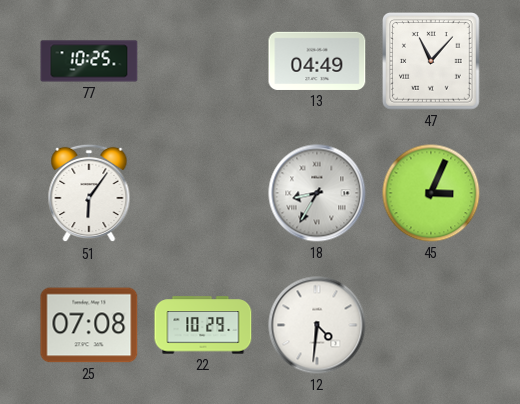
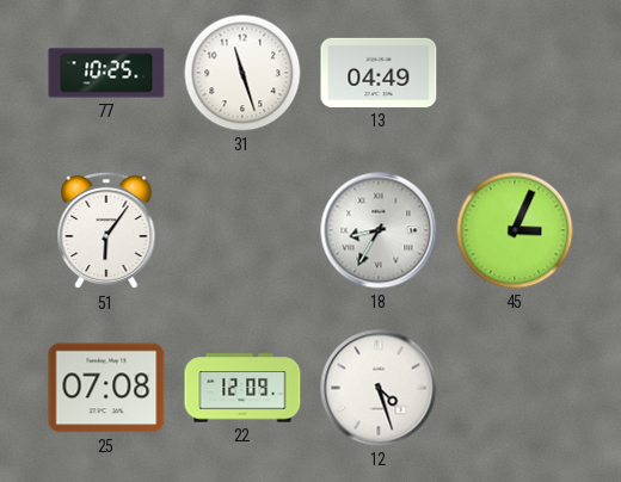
31: none -> 11:27
47: 11:07 -> none
22: 10:29 -> 12:09
12: 4:31 -> 4:27
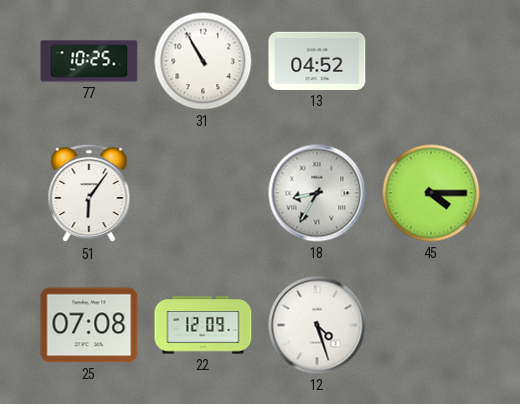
31: 11:27 -> 10:55
13: 04:49 -> 04:52
45: 3:04 -> 4:15
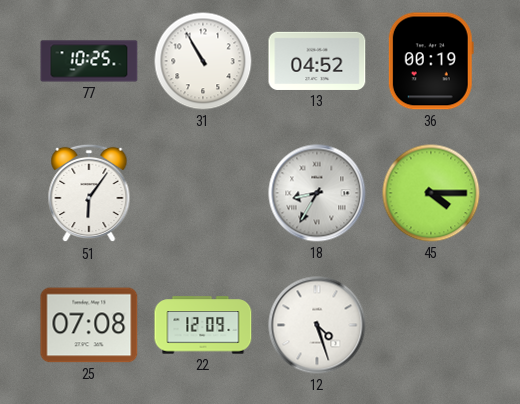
36: none -> 00:19
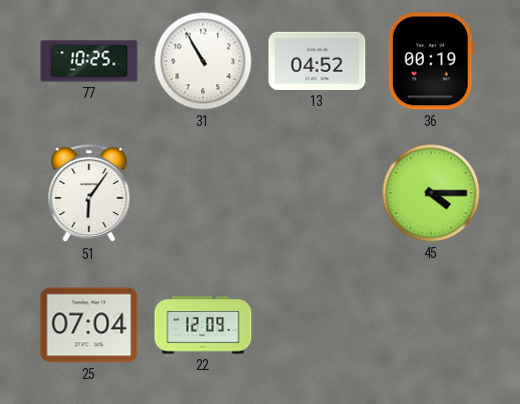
18: 8:35 -> none
25: 07:08 -> 07:04
12: 4:27 -> none
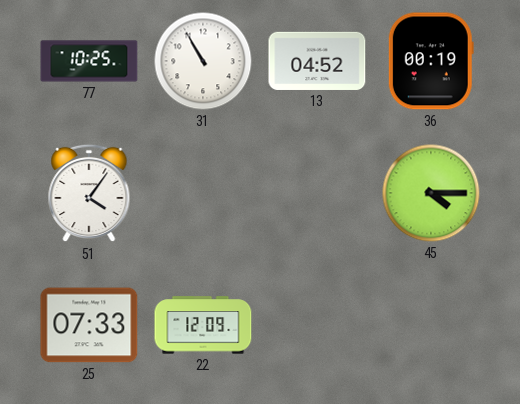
51: 6:06 -> 4:06
25: 07:04 -> 07:33
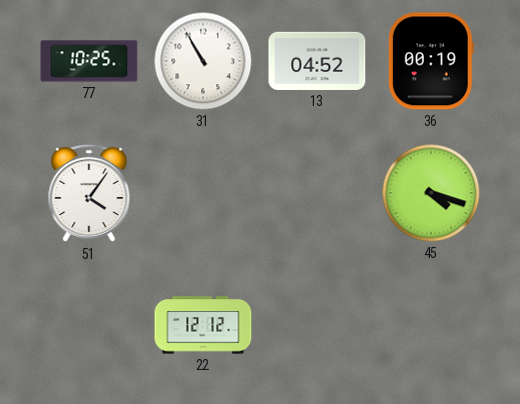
45: 4:15 -> 4:18
25: 07:33 -> none
22: 12:09 -> 12:12
